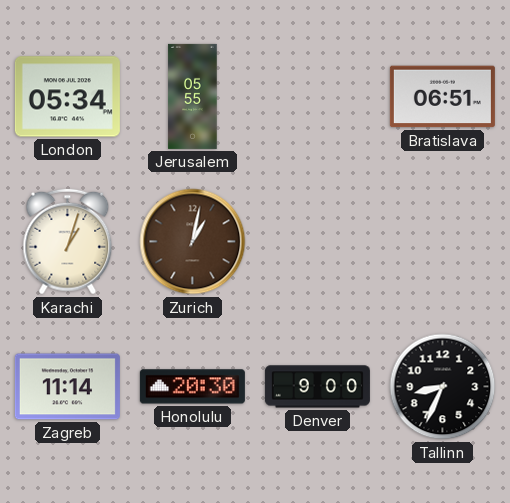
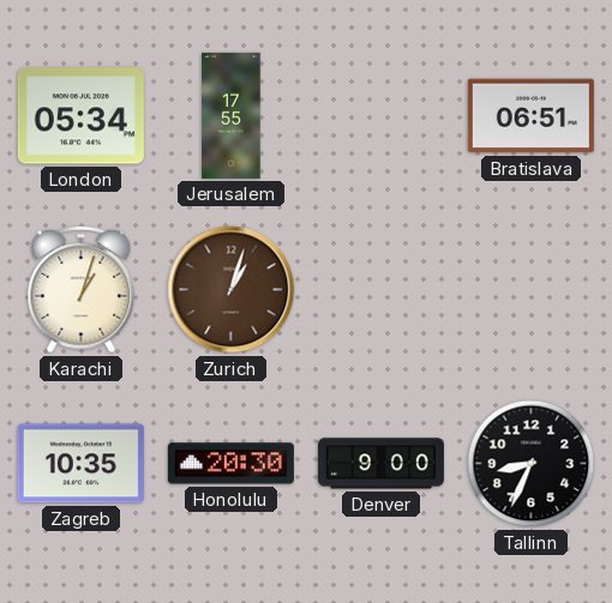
Jerusalem: 05:55 -> 17:55
Zurich: 1:02 -> 1:03
Zagreb: 11:14 -> 10:35
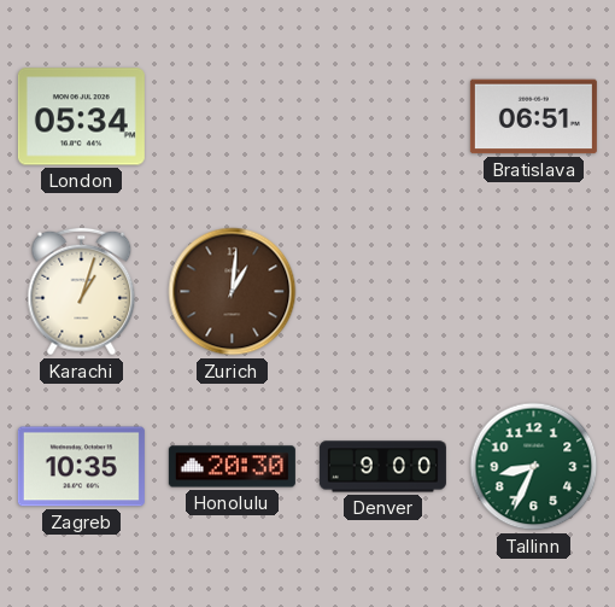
Jerusalem: 17:55 -> none
Zurich: 1:03 -> 1:01
Tallinn dial: black -> green
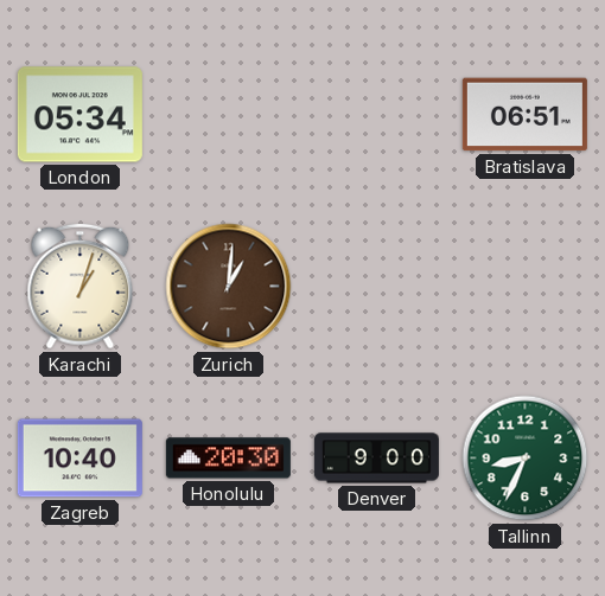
Zagreb: 10:35 -> 10:40
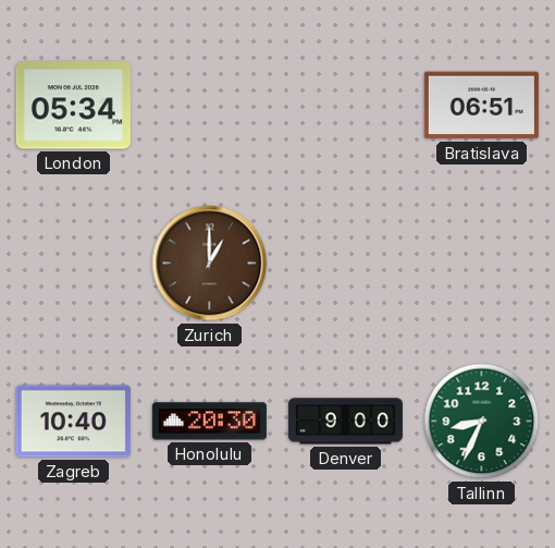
Karachi: 1:03 -> none
Zurich: 1:01 -> 1:00
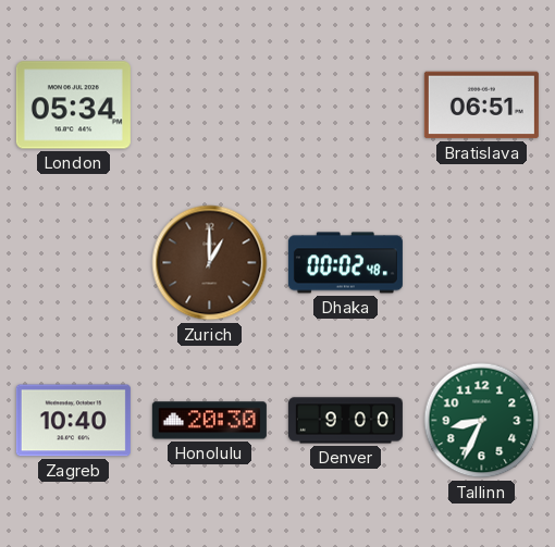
Dhaka: none -> 00:02
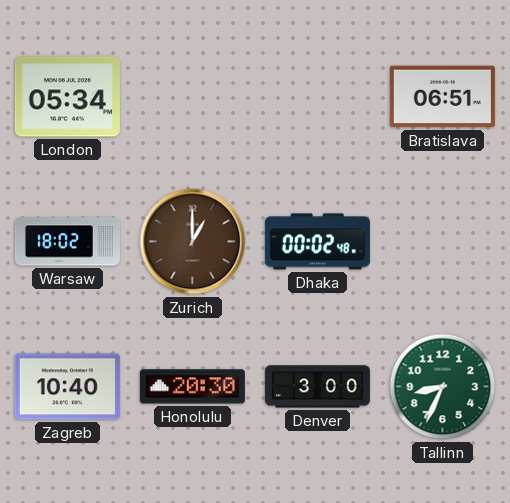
Warsaw: none -> 18:02
Denver: 9:00 -> 3:00
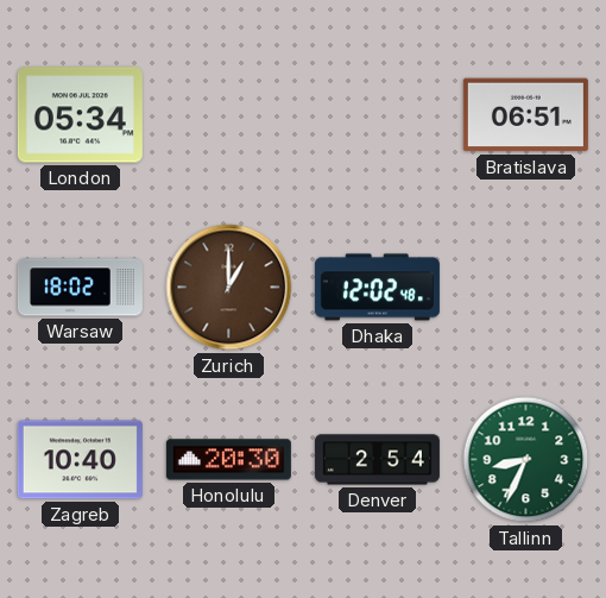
Dhaka: 00:02 -> 12:02
Denver: 3:00 -> 2:54
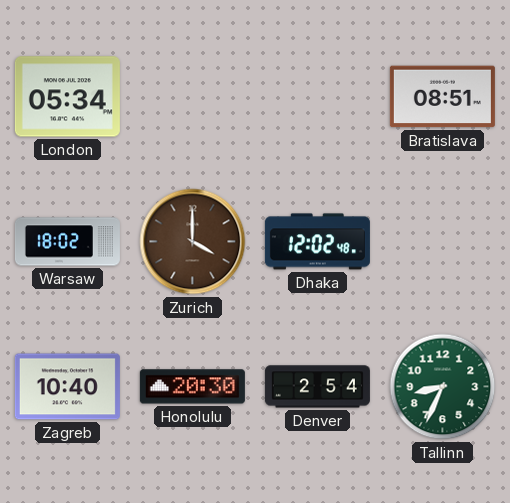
Bratislava: 06:51 -> 08:51
Zurich: 1:00 -> 4:00
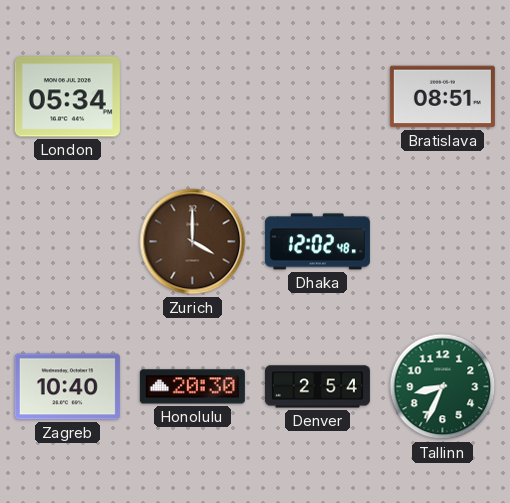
Warsaw: 18:02 -> none
